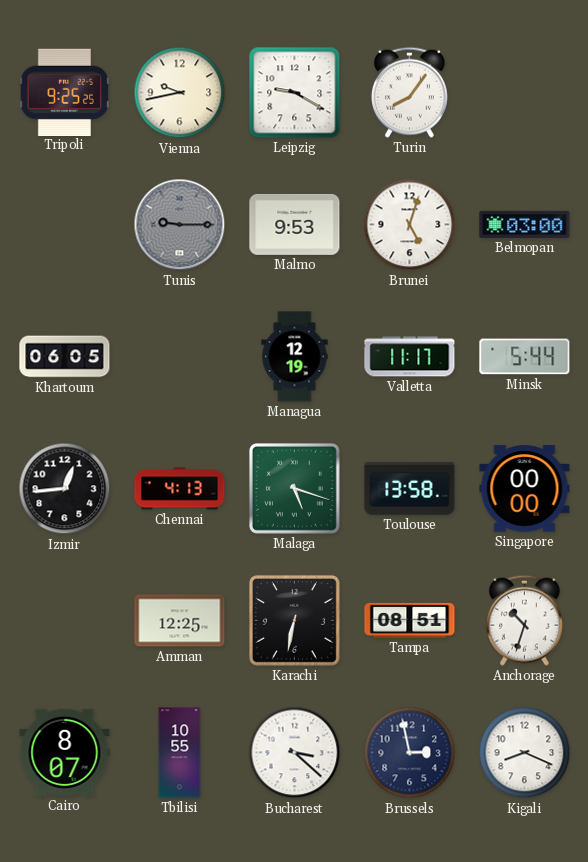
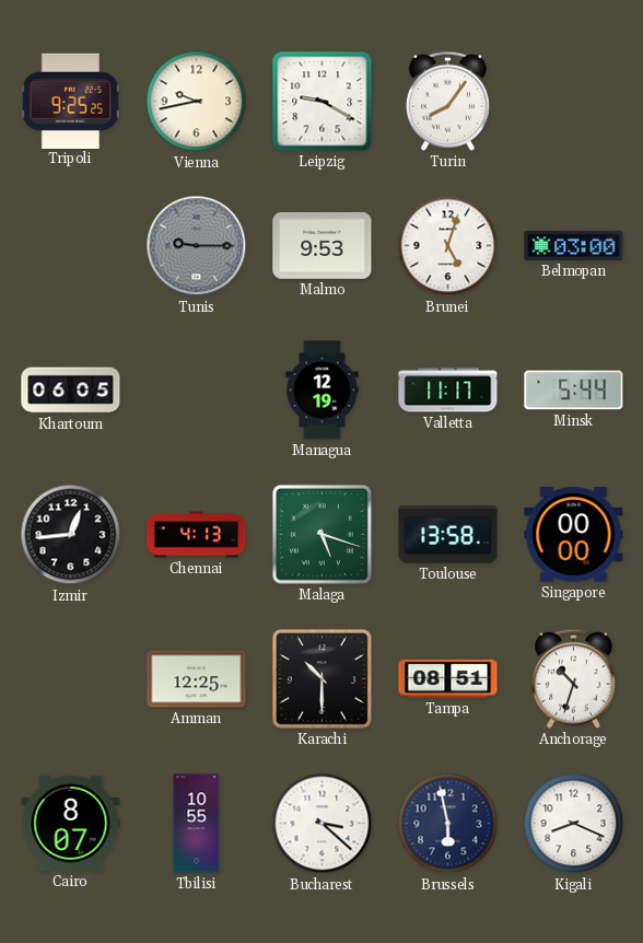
Karachi: 6:32 -> 10:30
Brussels: 2:58 -> 5:58
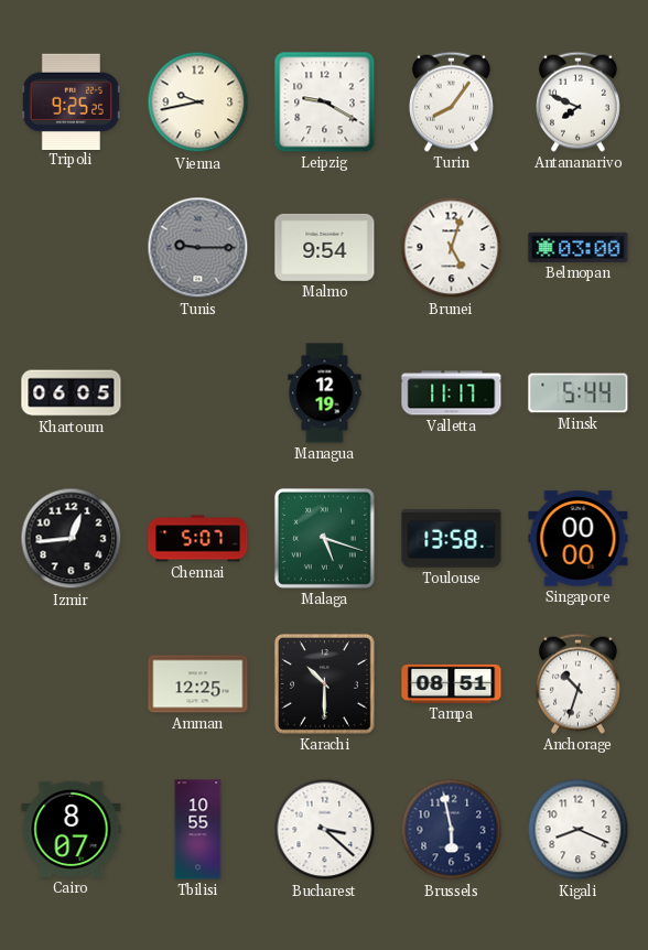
Antananarivo: none -> 7:49
Malmo: 9:53 -> 9:54
Chennai: 4:13 -> 5:07
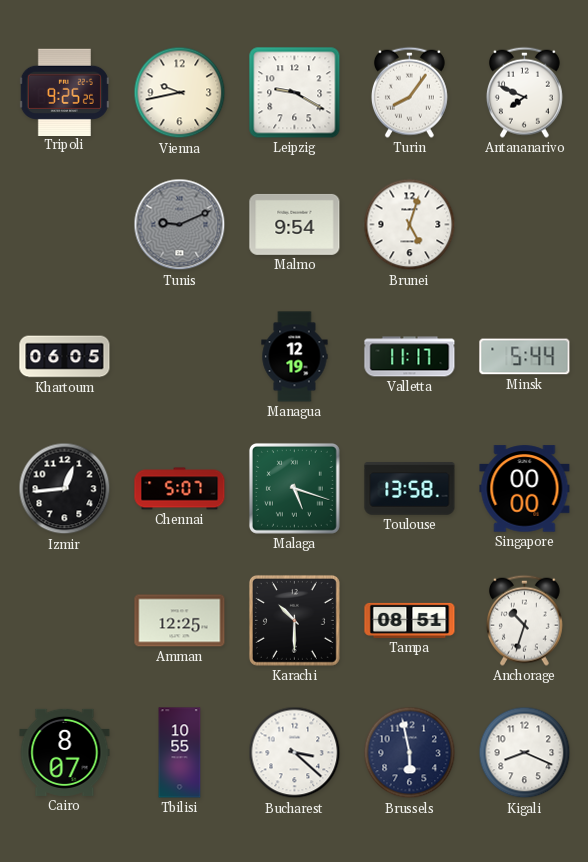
Tunis: 9:15 -> 9:11
Belmopan: 03:00 -> none
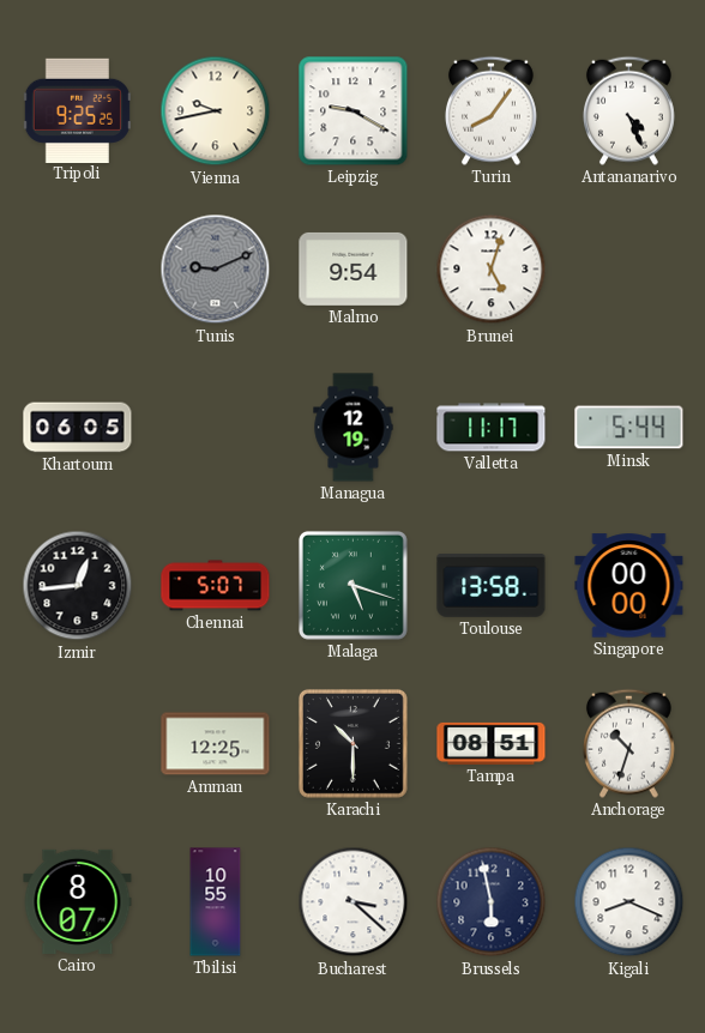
Antananarivo: 7:49 -> 4:26
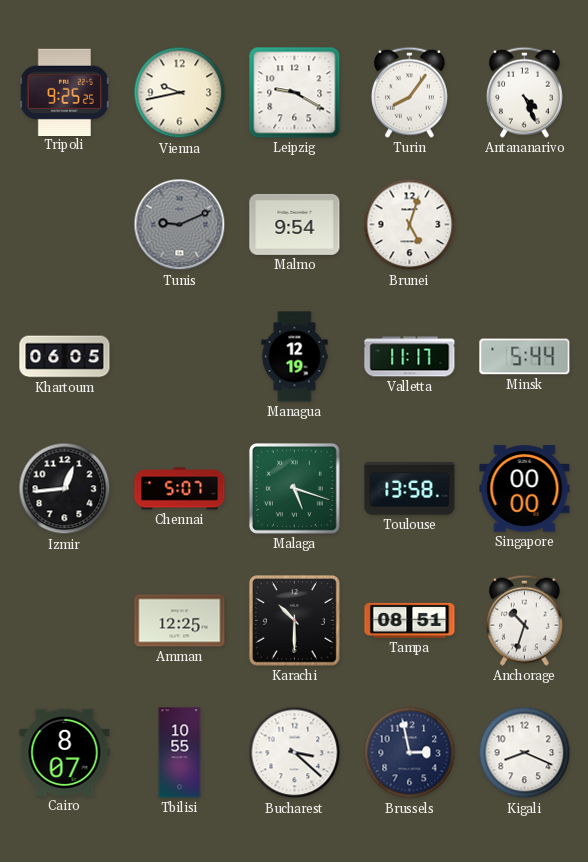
Brussels: 5:58 -> 2:58
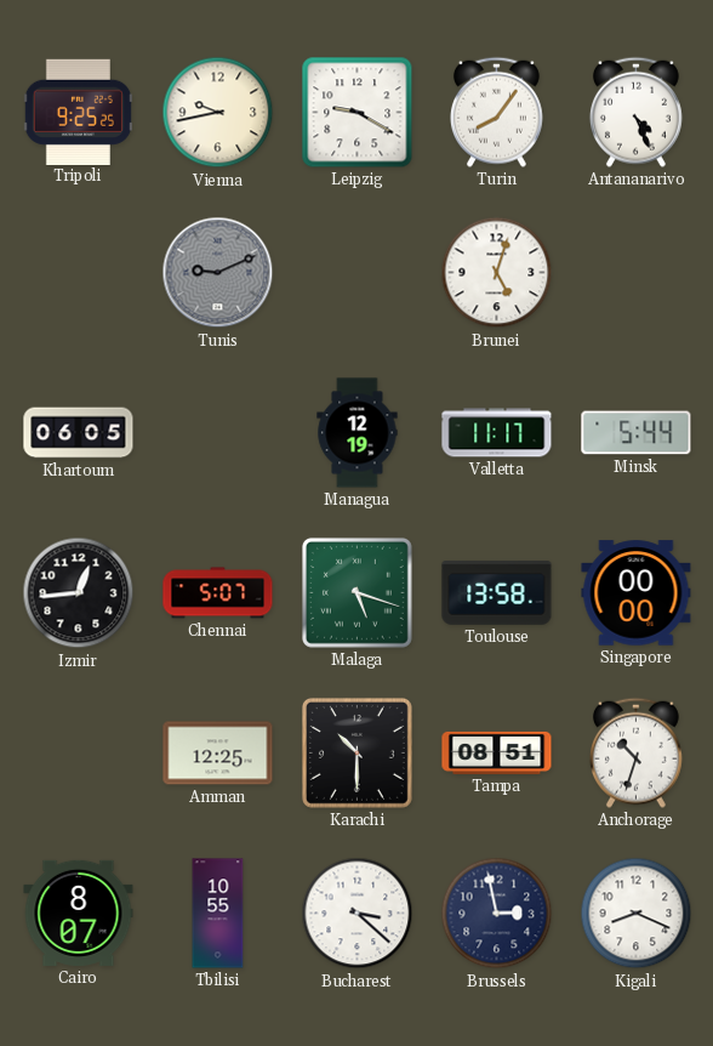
Malmo: 9:54 -> none
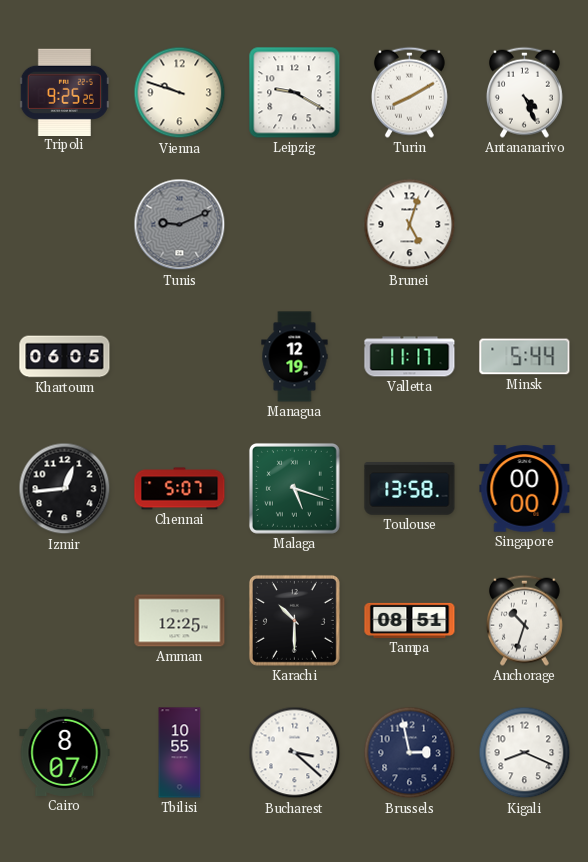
Vienna: 9:43 -> 9:48
Turin: 8:06 -> 8:10
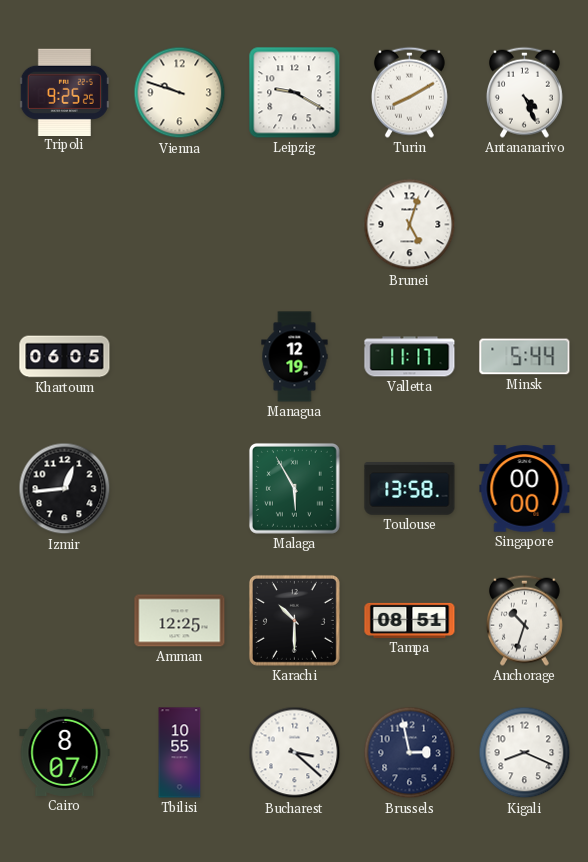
Tunis: 9:11 -> none
Chennai: 5:07 -> none
Malaga: 5:18 -> 5:55
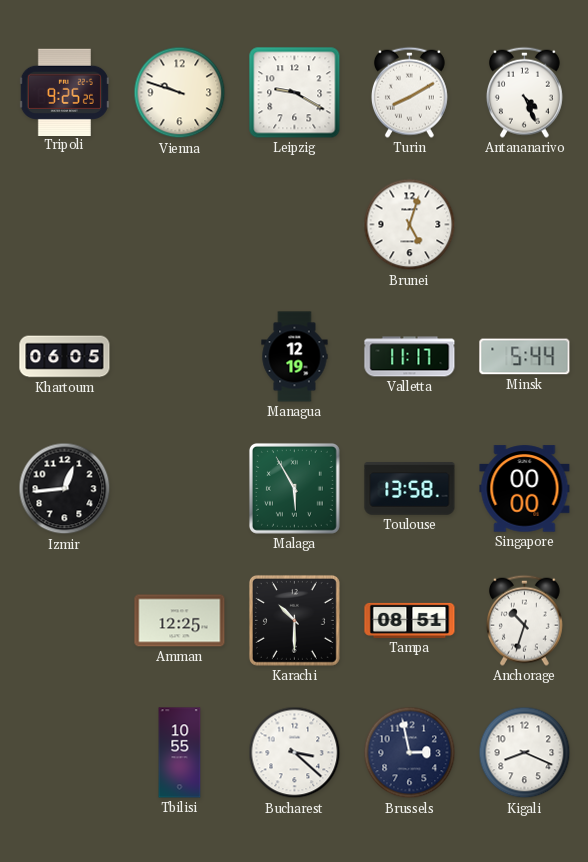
Cairo: 8:07 -> none
